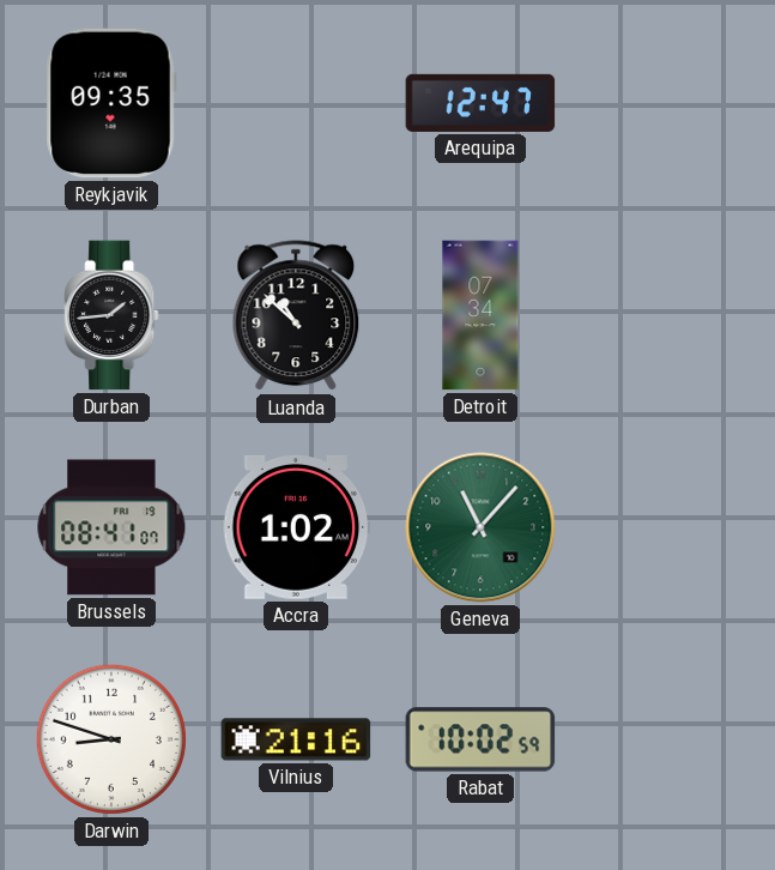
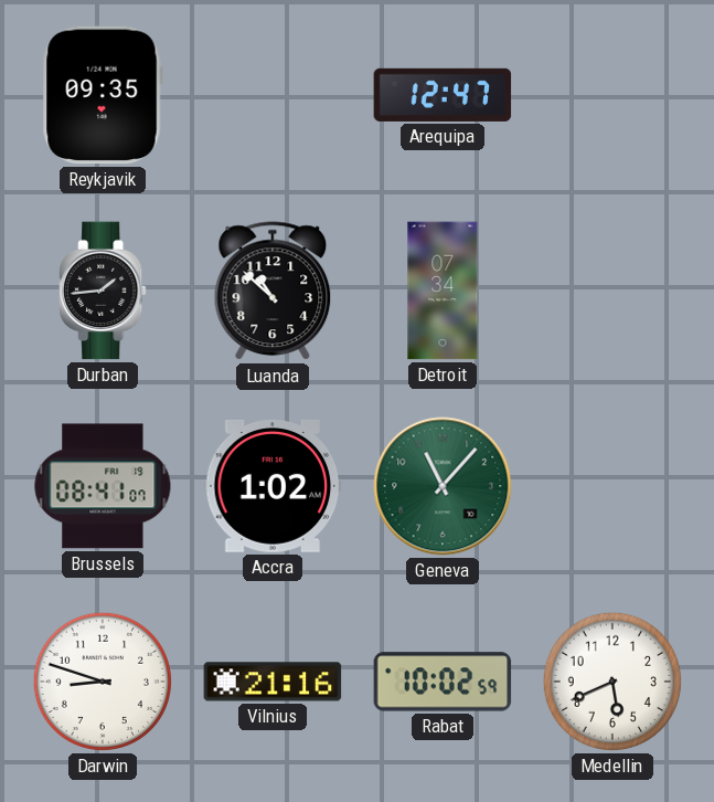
Medellin: none -> 5:41
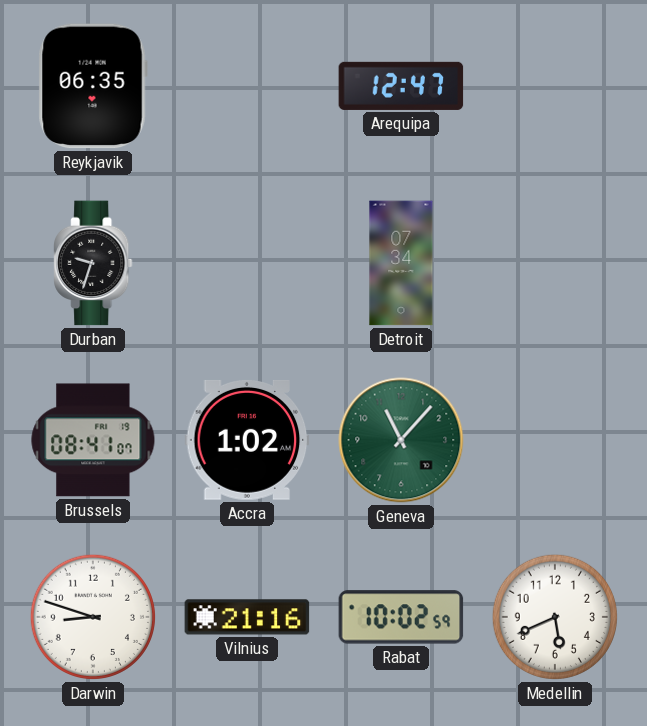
Reykjavik: 09:35 -> 06:35
Durban: 1:44 -> 9:33
Luanda: 10:52 -> none
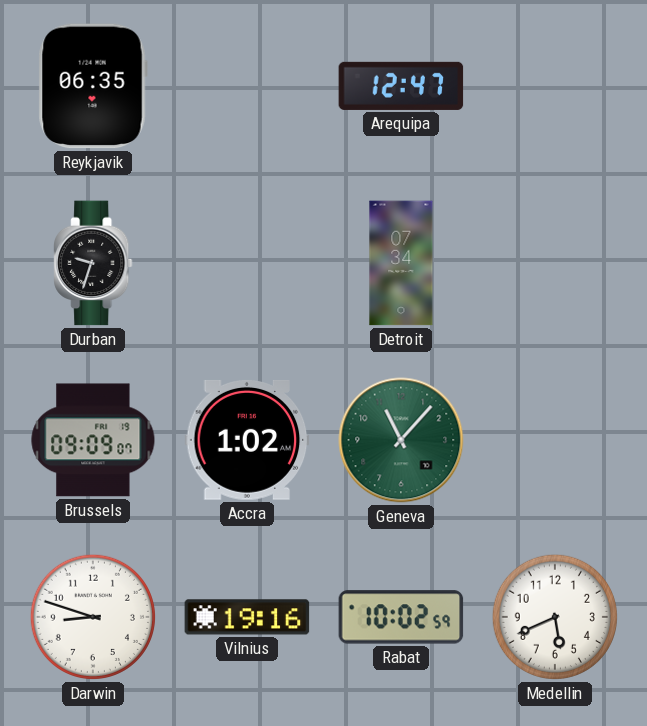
Brussels: 08:41 -> 09:09
Vilnius: 21:16 -> 19:16
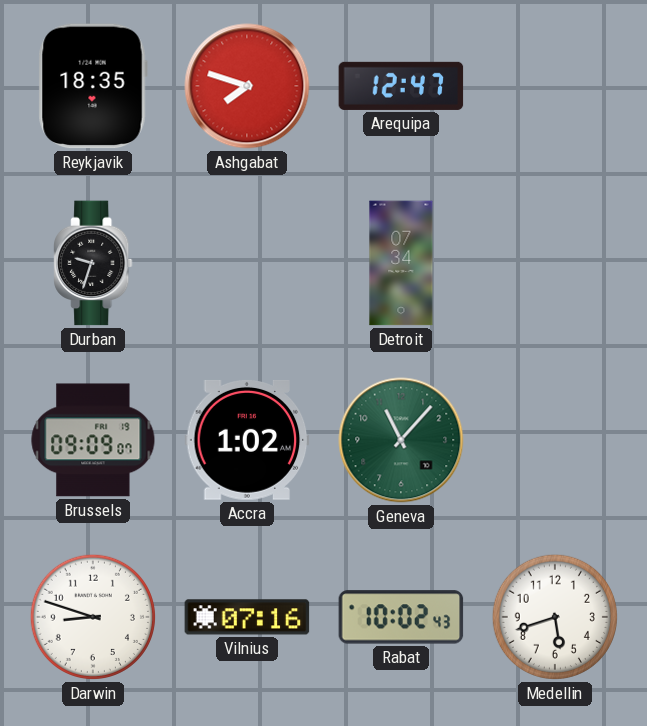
Reykjavik: 06:35 -> 18:35
Ashgabat: none -> 7:48
Vilnius: 19:16 -> 07:16
Rabat: 10:02:59 -> 10:02:43
Medellin: 5:41 -> 5:42
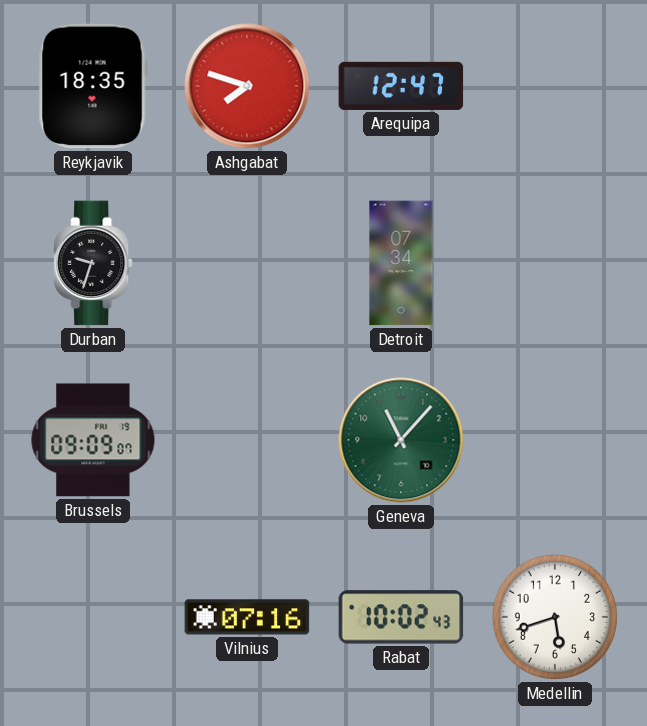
Accra: 1:02 -> none
Darwin: 8:48 -> none
